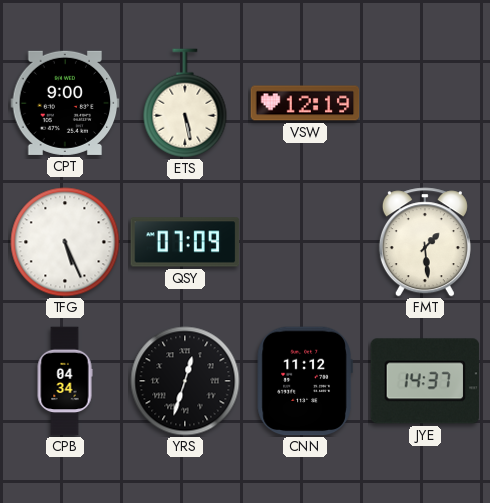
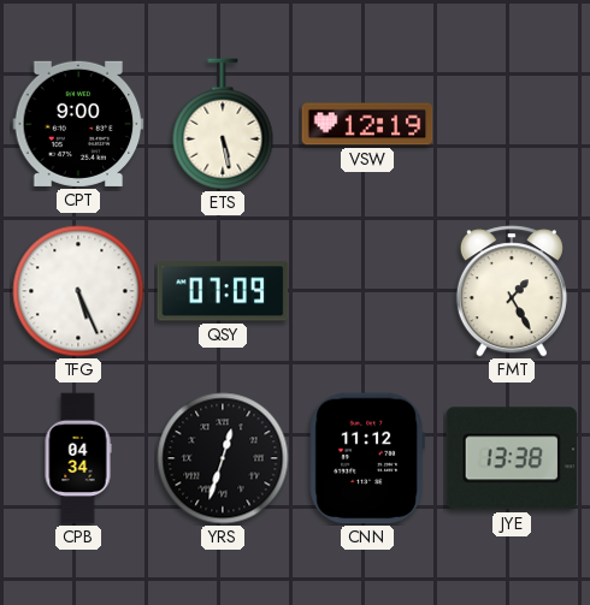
FMT: 1:29 -> 1:25
JYE: 14:37 -> 13:38
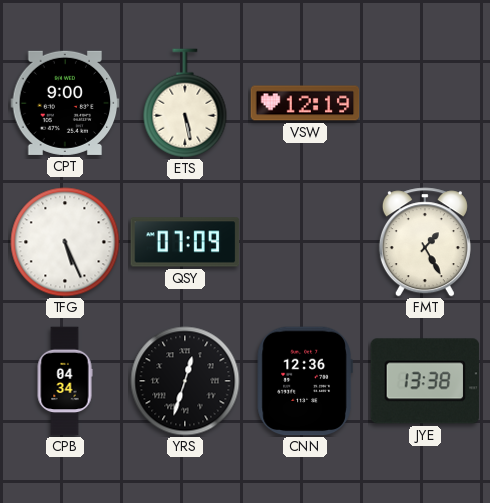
CNN: 11:12 -> 12:36
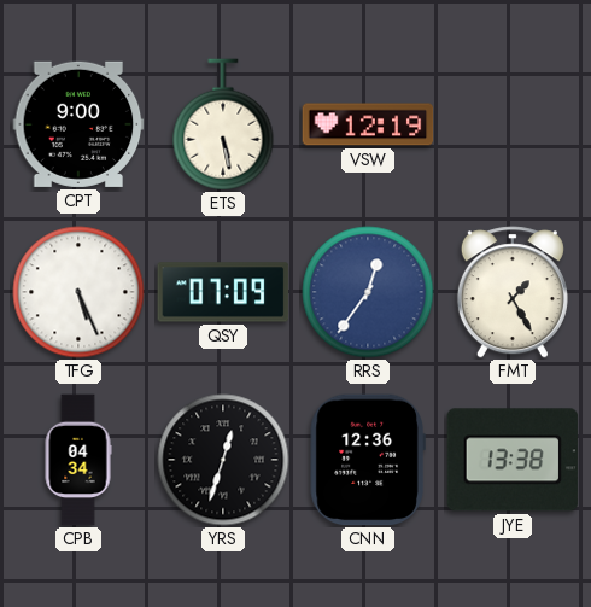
RRS: none -> 12:36
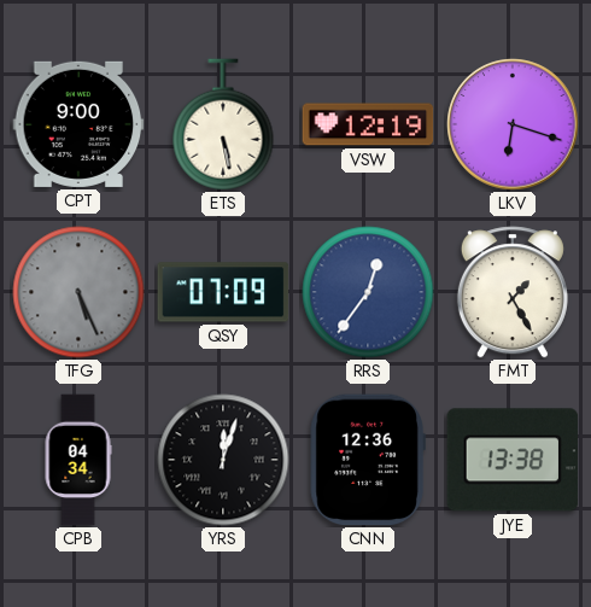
LKV: none -> 6:18
TFG dial: white -> grey
YRS: 12:33 -> 12:03
